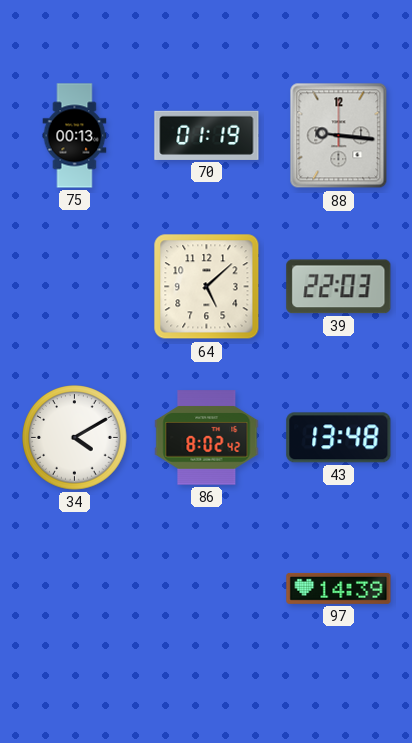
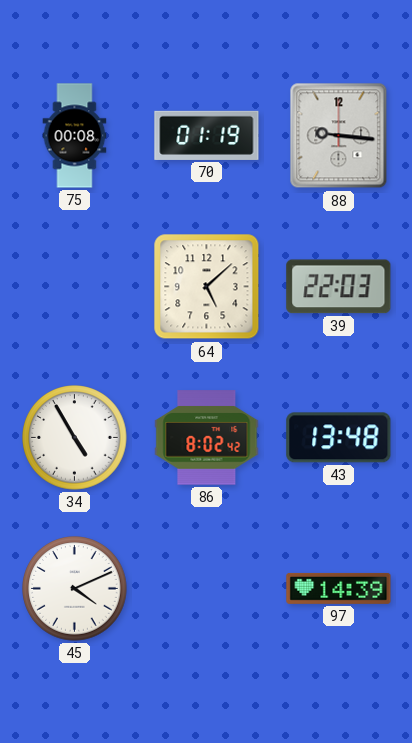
75: 00:13 -> 00:08
34: 4:10 -> 4:55
45: none -> 4:11
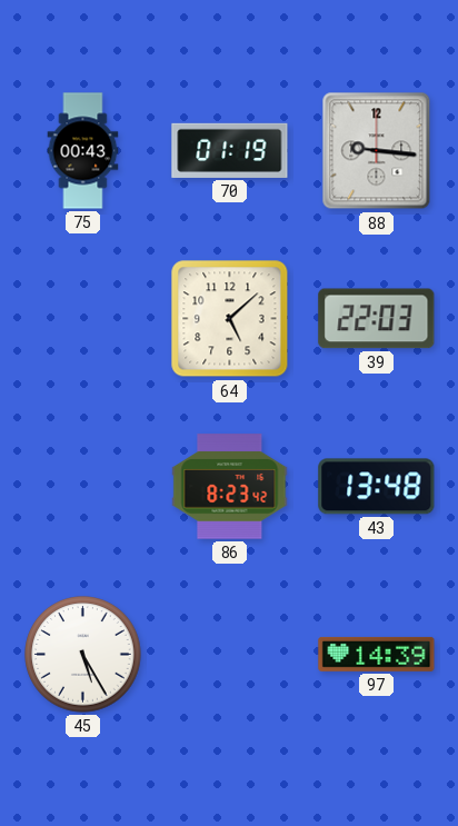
75: 00:08 -> 00:43
34: 4:55 -> none
86: 8:02 -> 8:23
45: 4:11 -> 5:25
